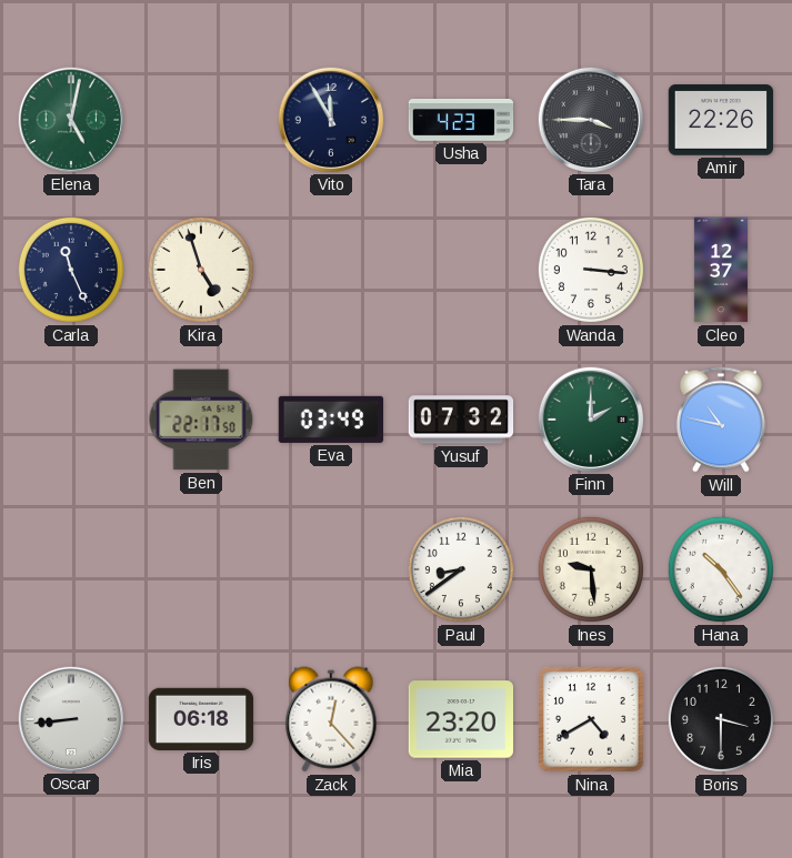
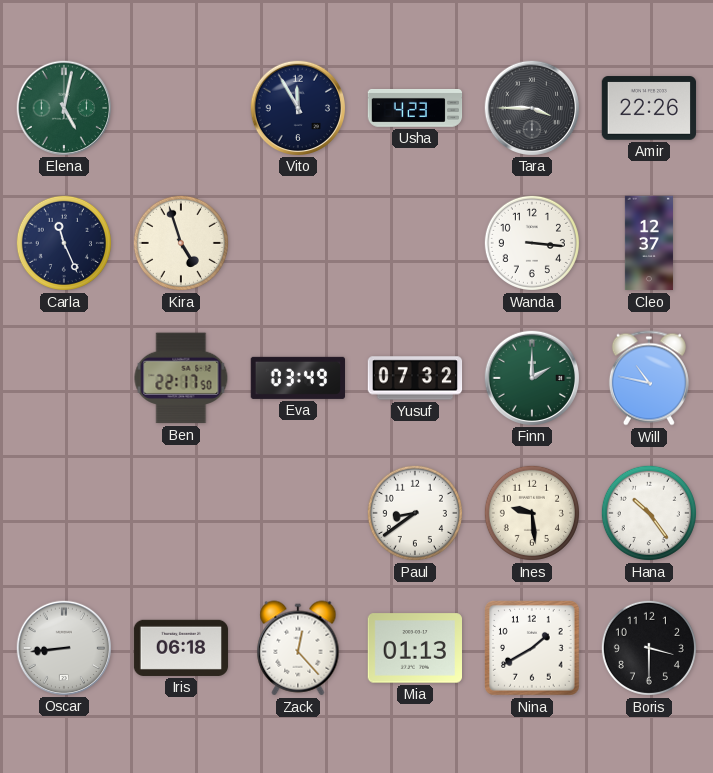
Mia: 23:20 -> 01:13
Nina: 4:40 -> 1:40
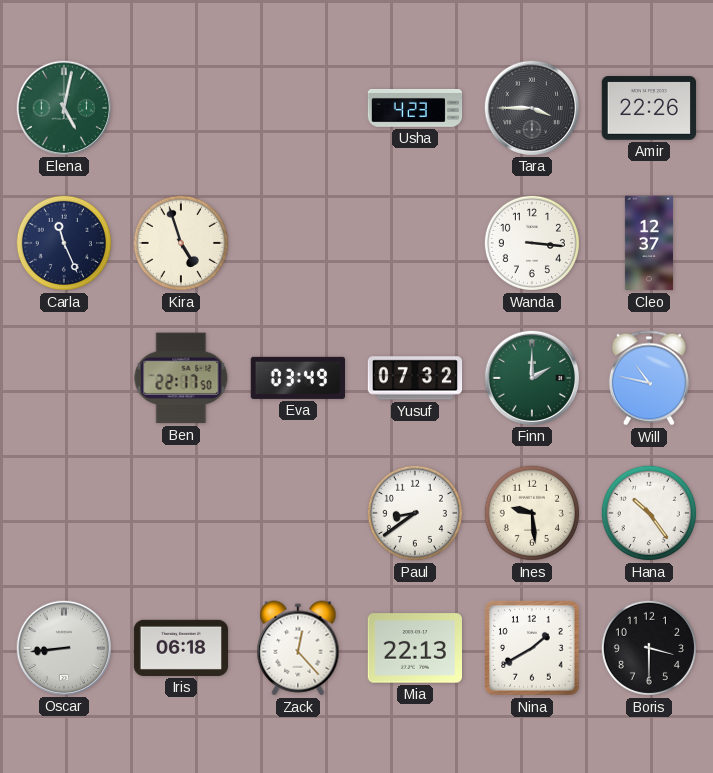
Vito: 11:55 -> none
Mia: 01:13 -> 22:13
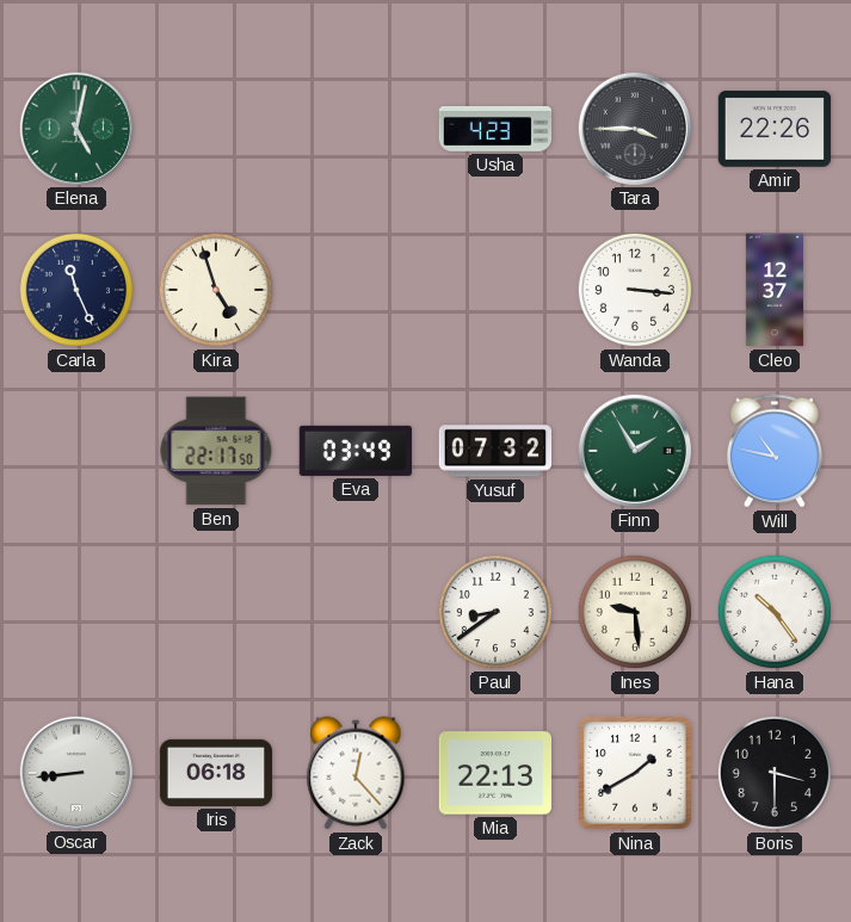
Finn: 2:00 -> 1:55
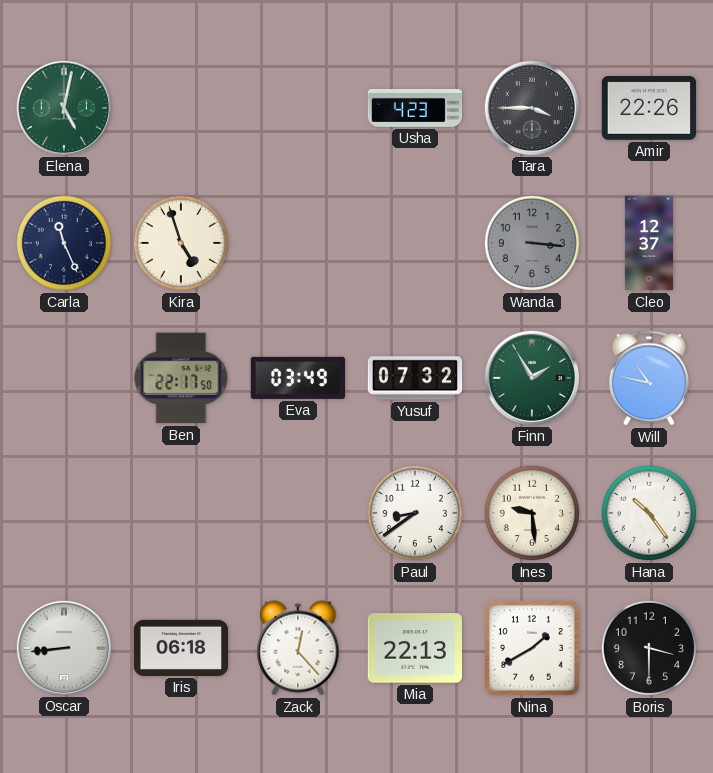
Wanda dial: white -> grey
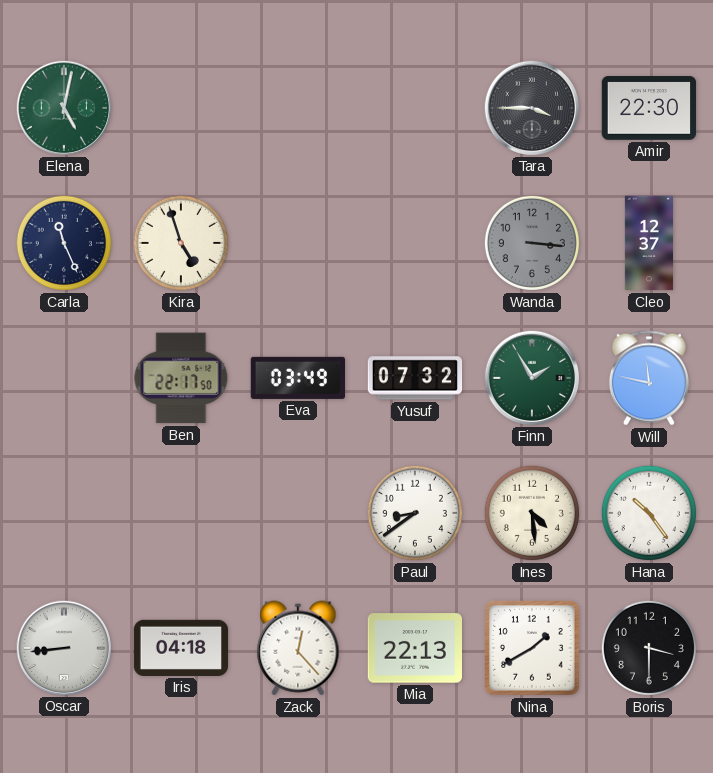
Usha: 4:23 -> none
Amir: 22:26 -> 22:30
Will: 10:47 -> 11:47
Ines: 9:29 -> 4:29
Iris: 06:18 -> 04:18
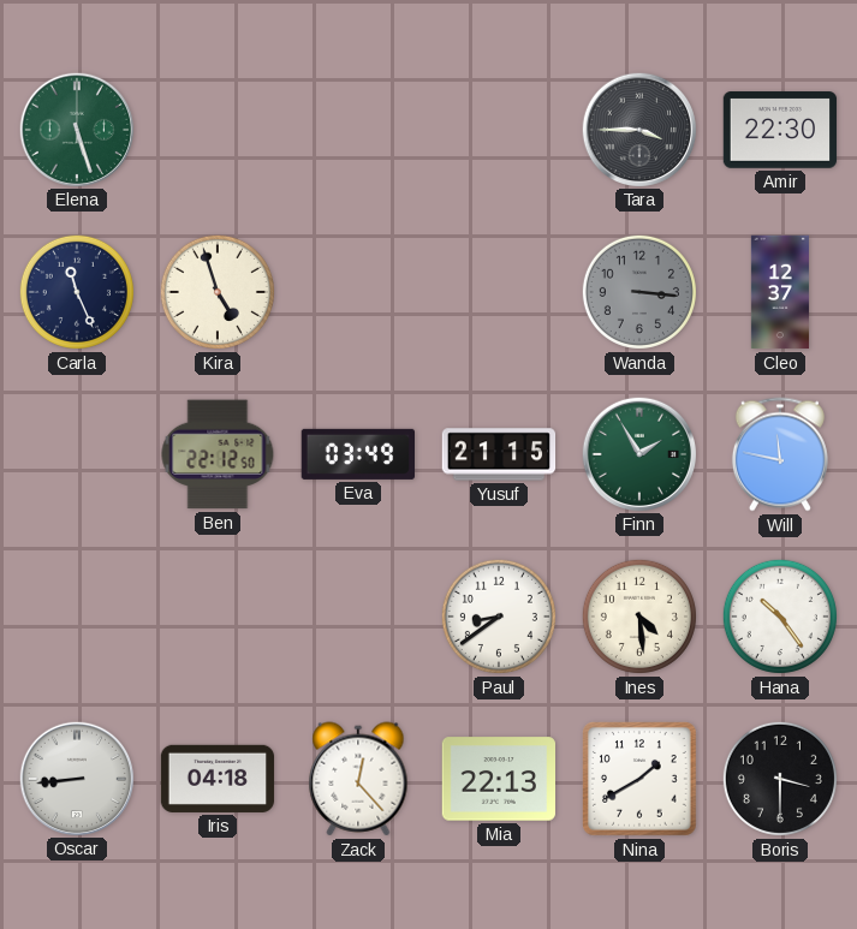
Elena: 5:02 -> 5:27
Ben: 22:17 -> 22:12
Yusuf: 07:32 -> 21:15
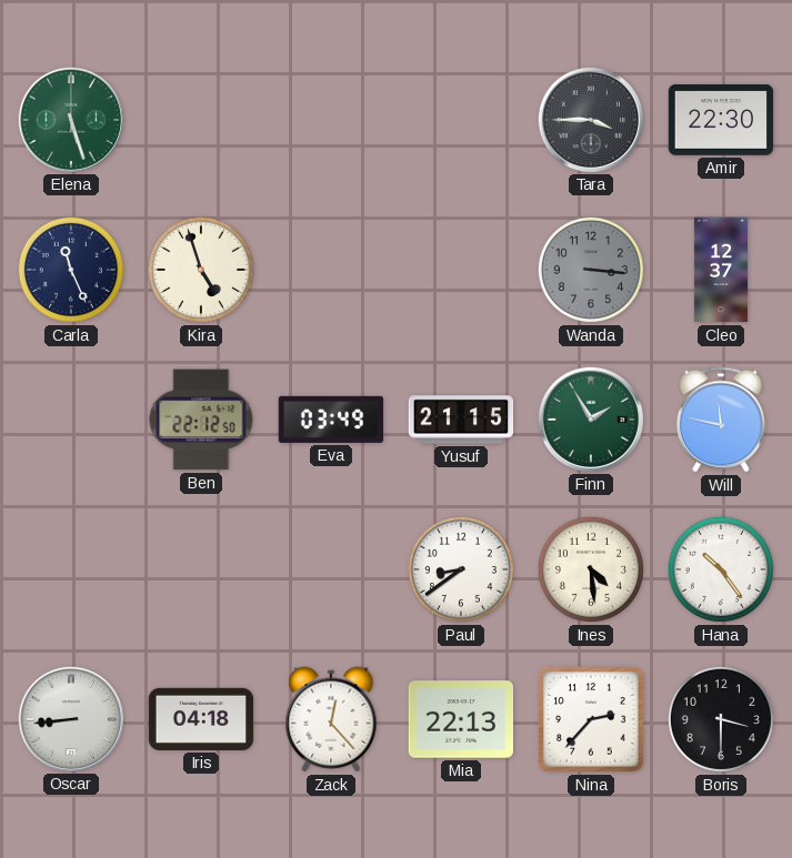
Nina: 1:40 -> 2:37
